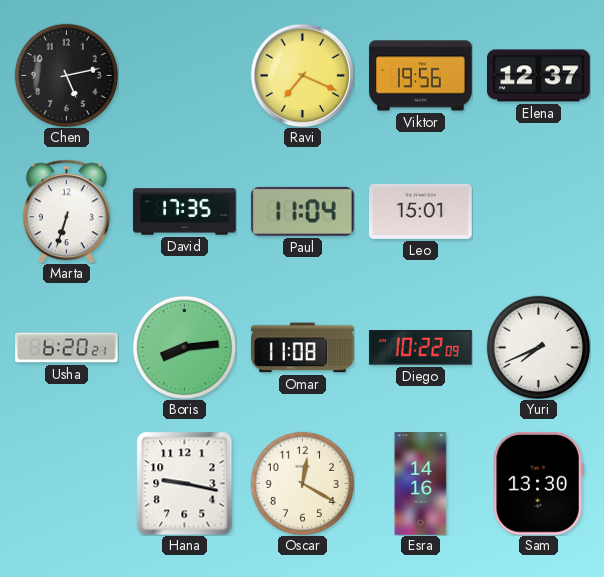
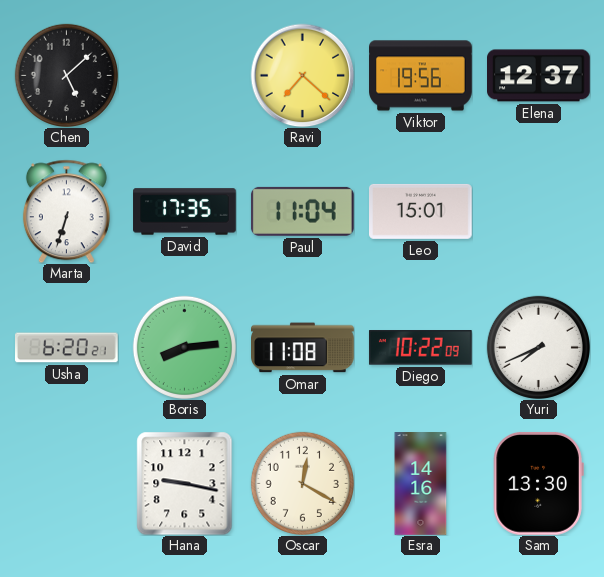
Chen: 5:13 -> 5:08
Ravi: 7:19 -> 7:22
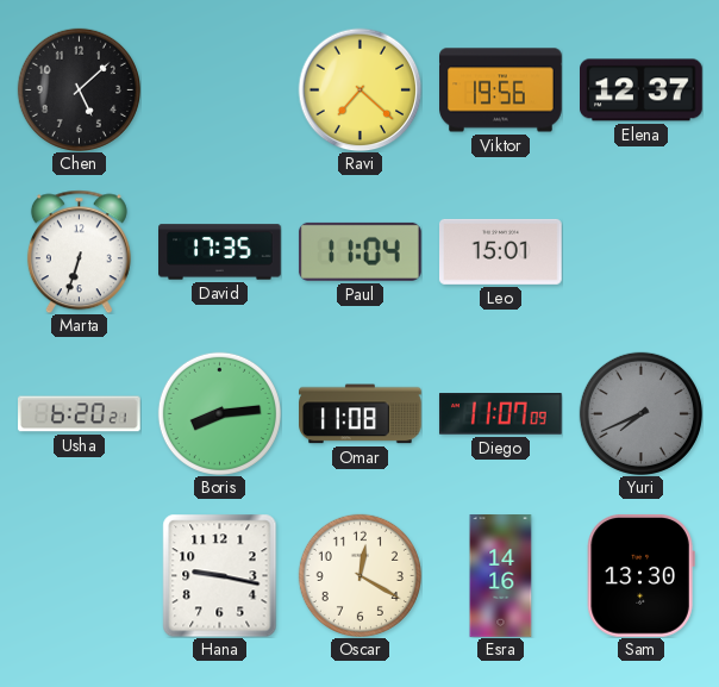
Diego: 10:22 -> 11:07
Yuri dial: white -> grey
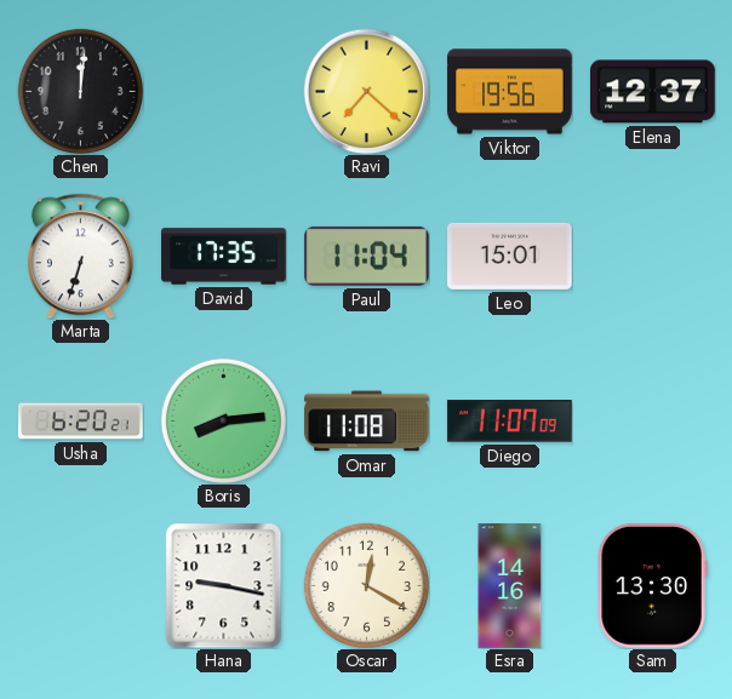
Chen: 5:08 -> 12:01
Yuri: 7:41 -> none
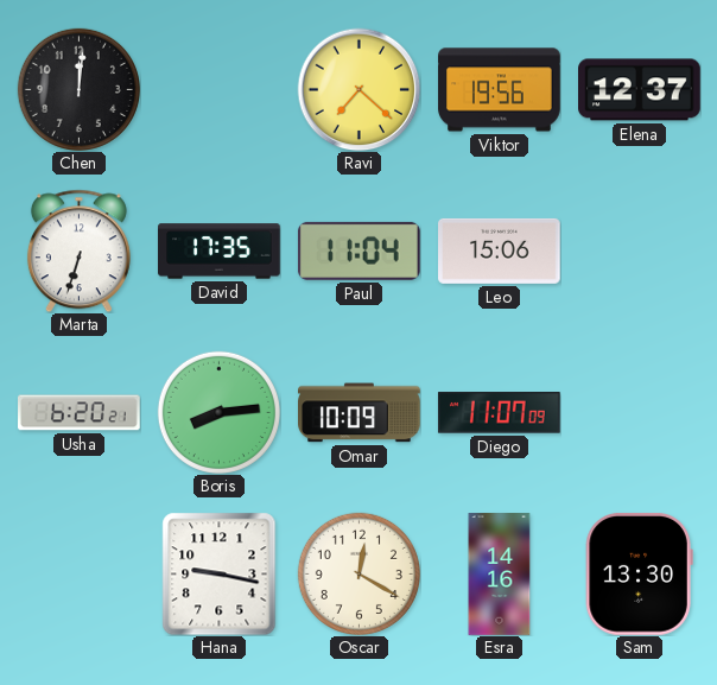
Leo: 15:01 -> 15:06
Omar: 11:08 -> 10:09
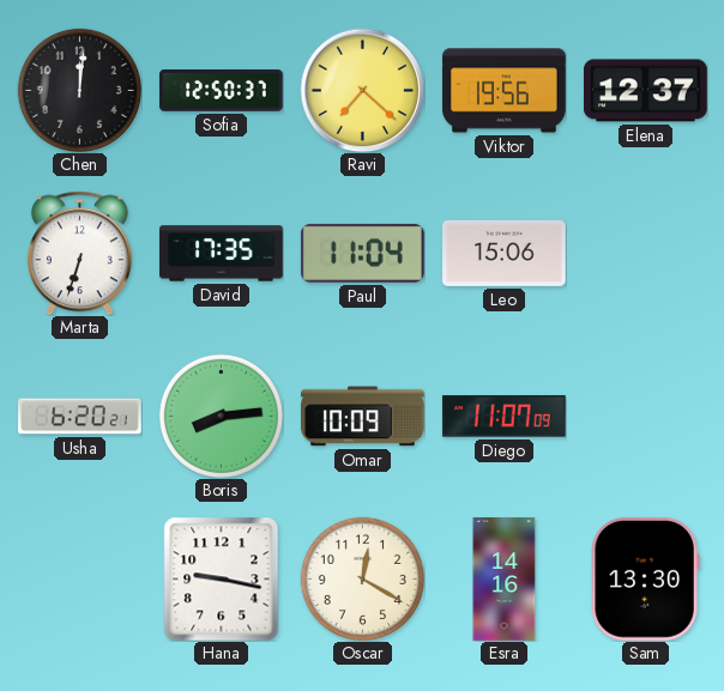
Sofia: none -> 12:50
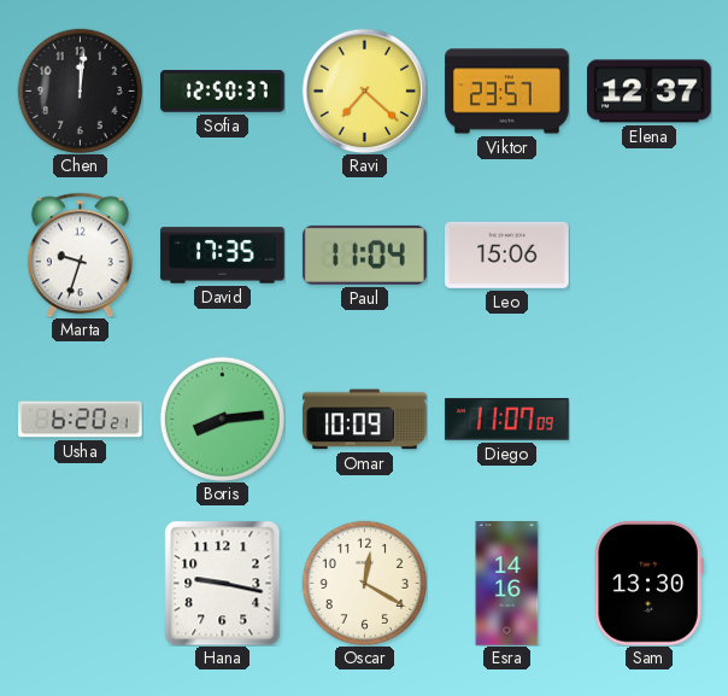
Viktor: 19:56 -> 23:57
Marta: 6:33 -> 9:33
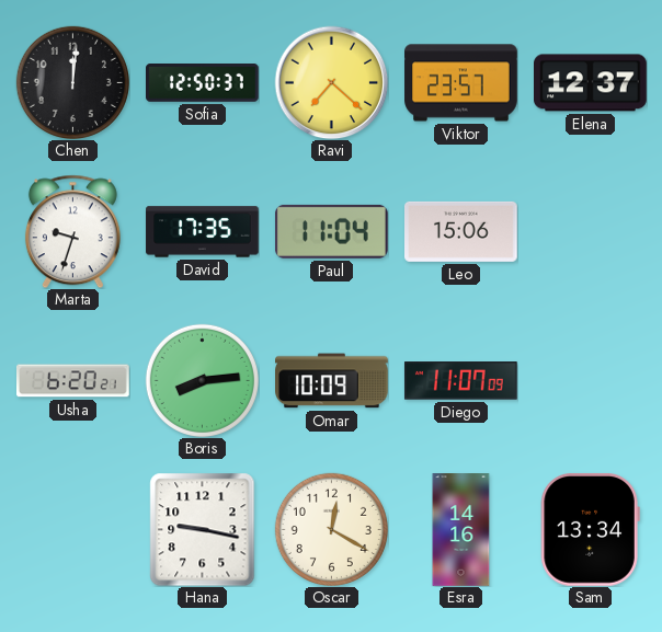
Sam: 13:30 -> 13:34
